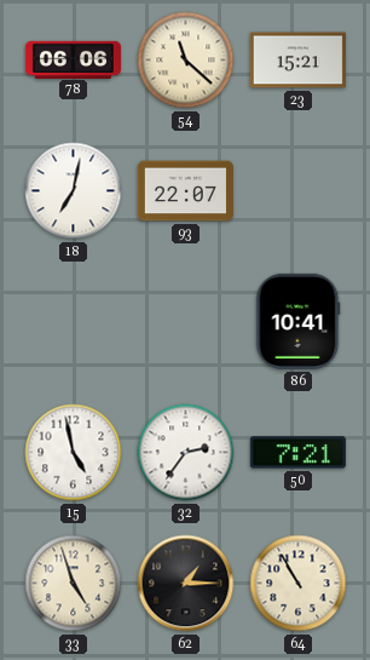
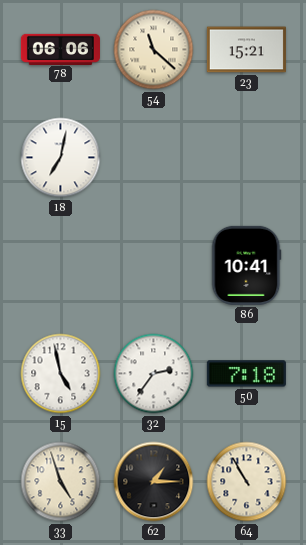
93: 22:07 -> none
50: 7:21 -> 7:18
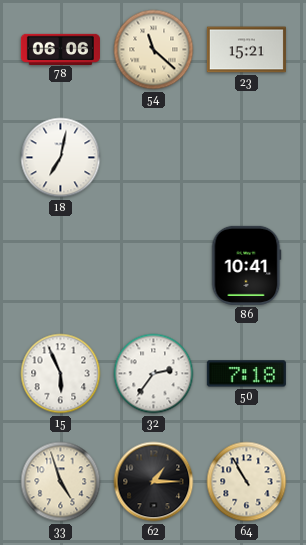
15: 4:58 -> 5:56
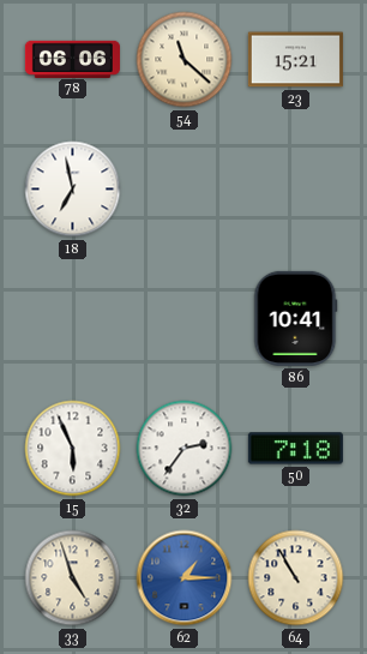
18: 7:02 -> 6:58
62 dial: black -> blue
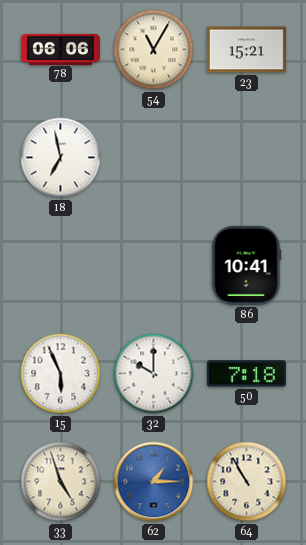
54: 11:22 -> 11:05
32: 2:36 -> 10:00
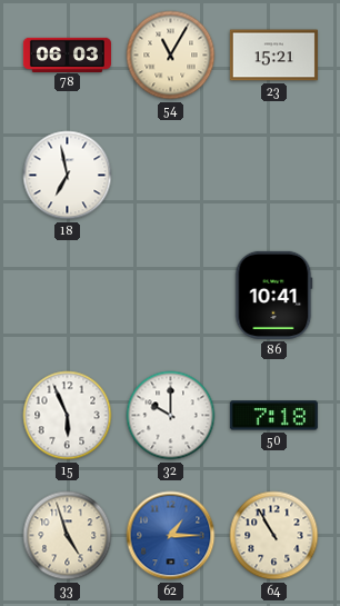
78: 06:06 -> 06:03
